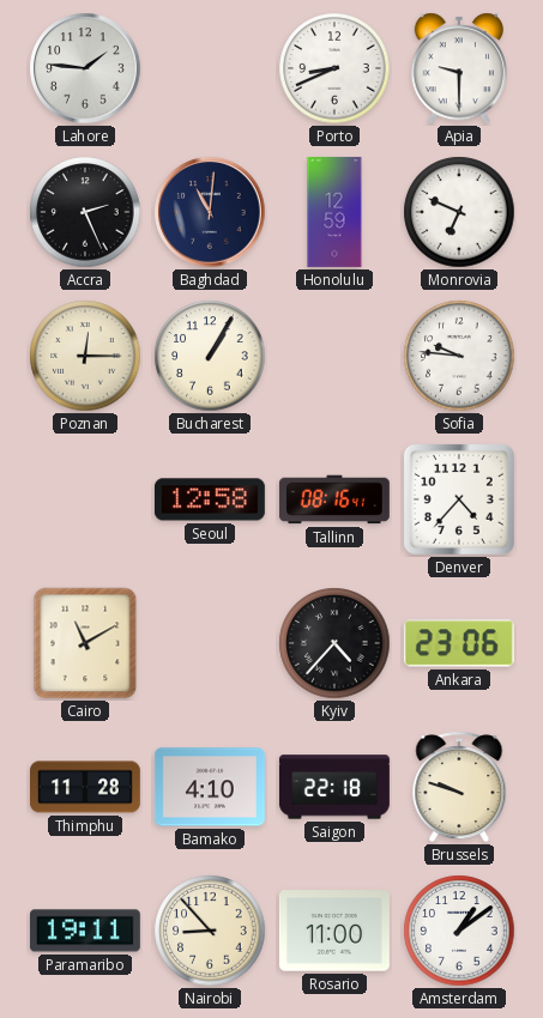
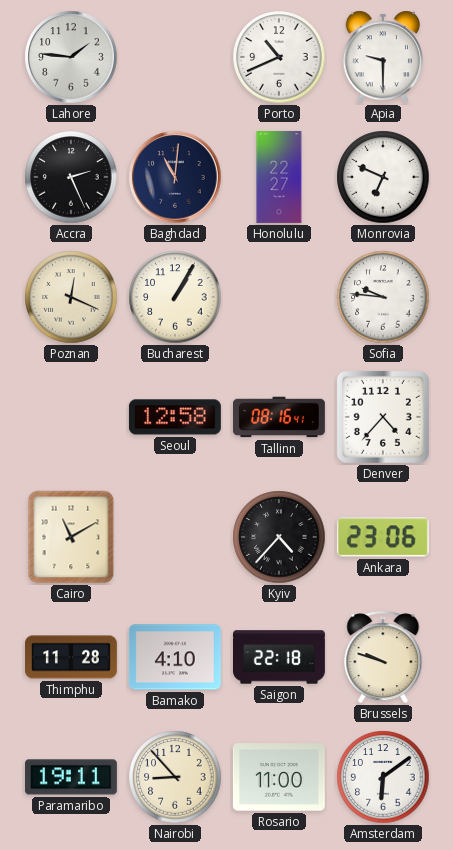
Porto: 8:41 -> 10:41
Honolulu: 12:59 -> 22:27
Poznan: 12:15 -> 12:19
Amsterdam: 1:09 -> 6:09
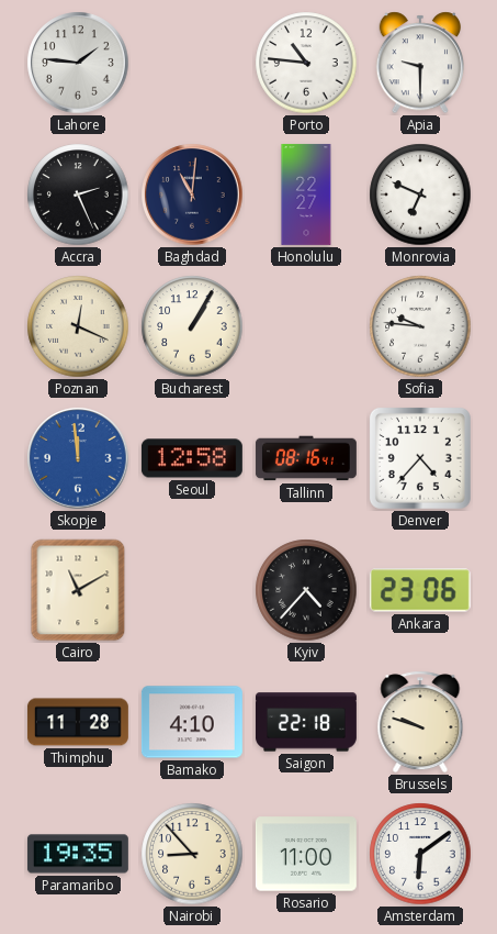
Porto: 10:41 -> 10:46
Skopje: none -> 11:59
Paramaribo: 19:11 -> 19:35
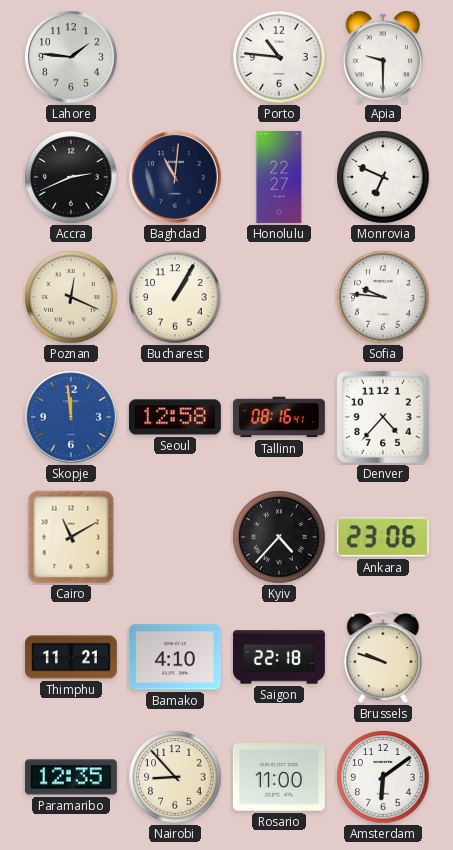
Accra: 2:26 -> 2:41
Thimphu: 11:28 -> 11:21
Paramaribo: 19:35 -> 12:35
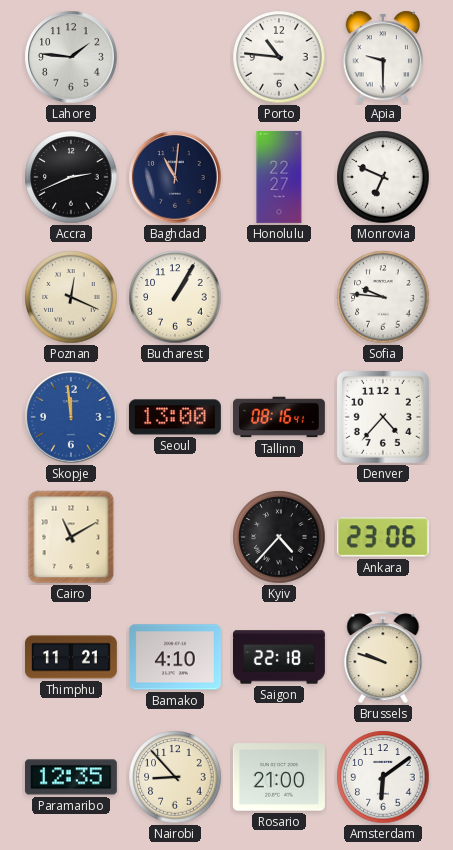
Seoul: 12:58 -> 13:00
Rosario: 11:00 -> 21:00
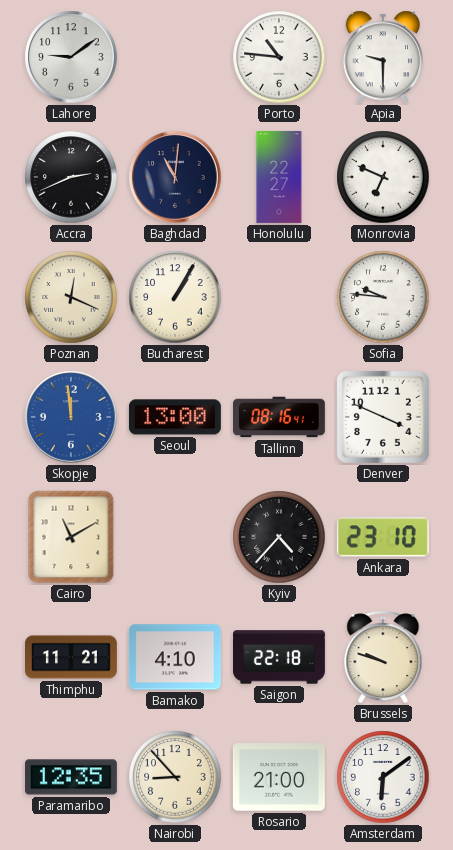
Lahore: 1:46 -> 9:09
Denver: 4:37 -> 3:49
Ankara: 23:06 -> 23:10
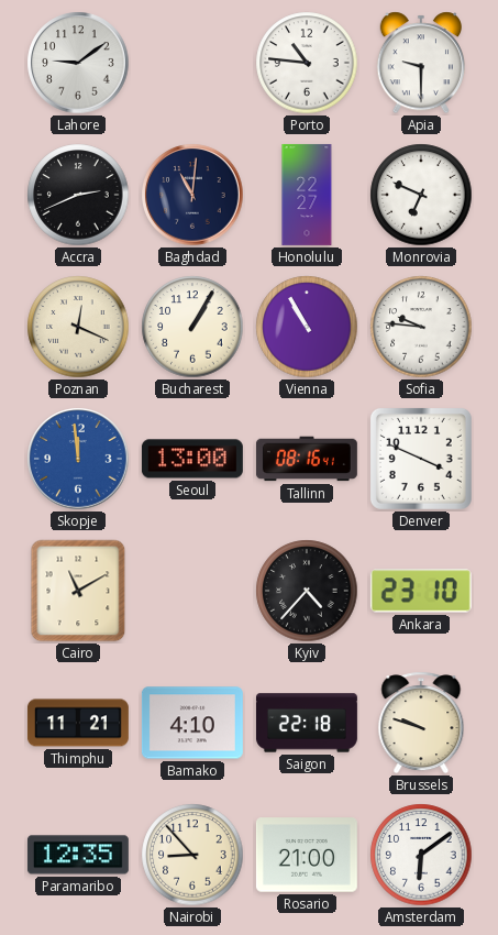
Vienna: none -> 10:55
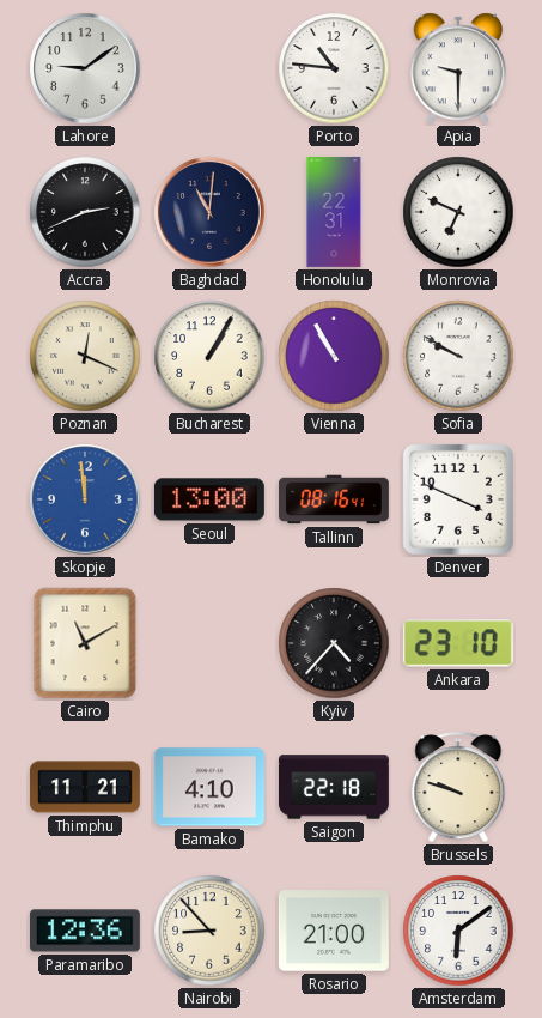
Honolulu: 22:27 -> 22:31
Sofia: 9:46 -> 9:50
Paramaribo: 12:35 -> 12:36
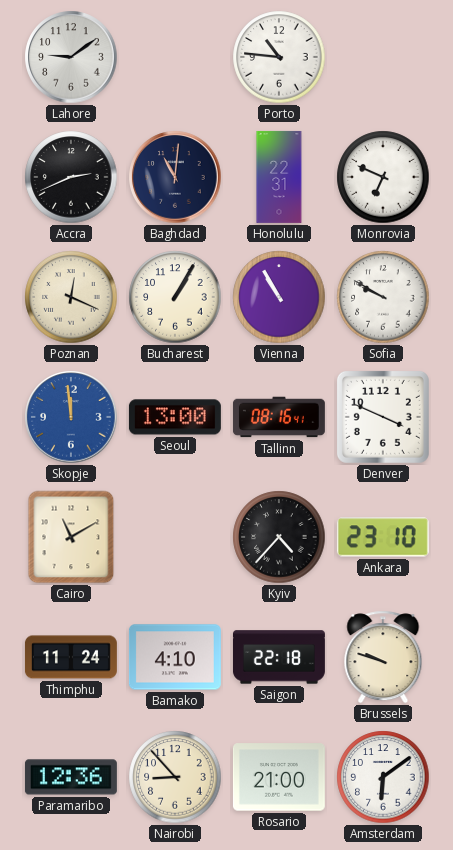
Apia: 9:30 -> none
Thimphu: 11:21 -> 11:24
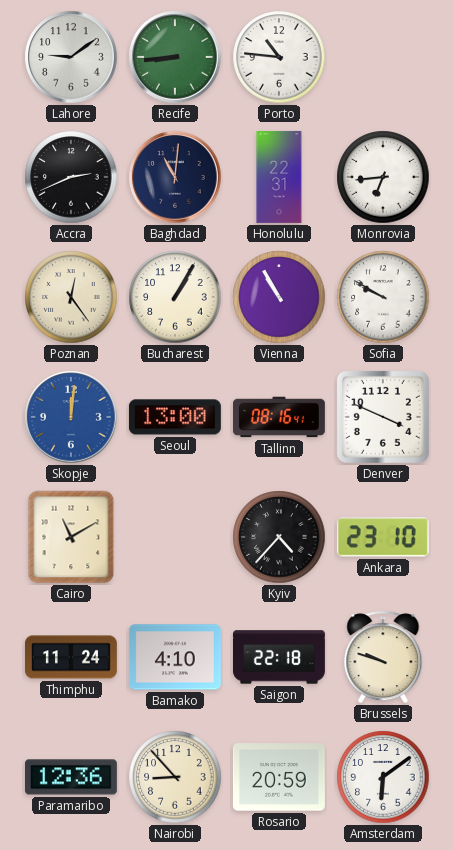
Recife: none -> 8:44
Monrovia: 6:49 -> 6:44
Poznan: 12:19 -> 12:24
Skopje: 11:59 -> 12:01
Rosario: 21:00 -> 20:59
